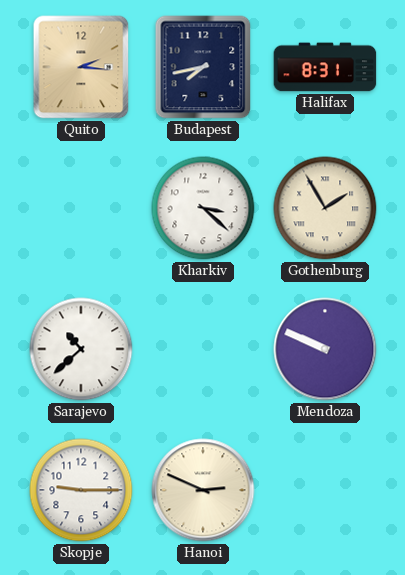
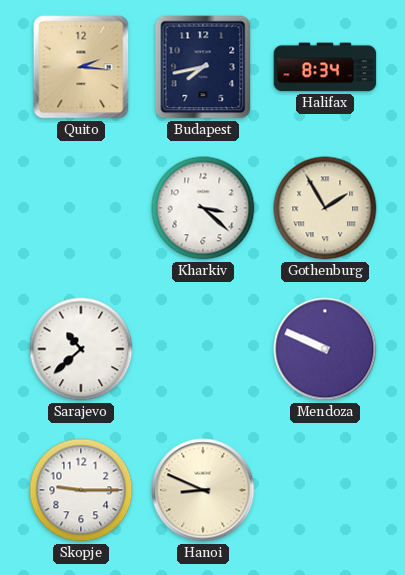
Halifax: 8:31 -> 8:34
Hanoi: 2:49 -> 8:49
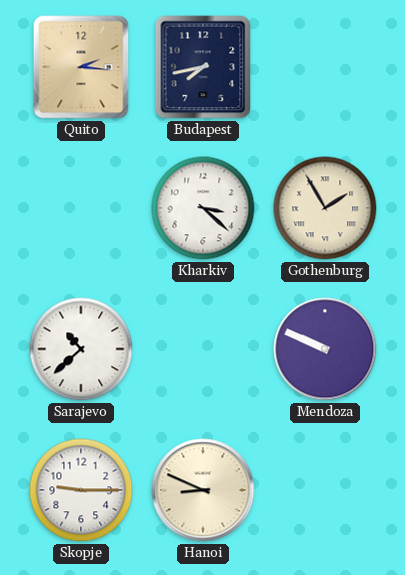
Halifax: 8:34 -> none
